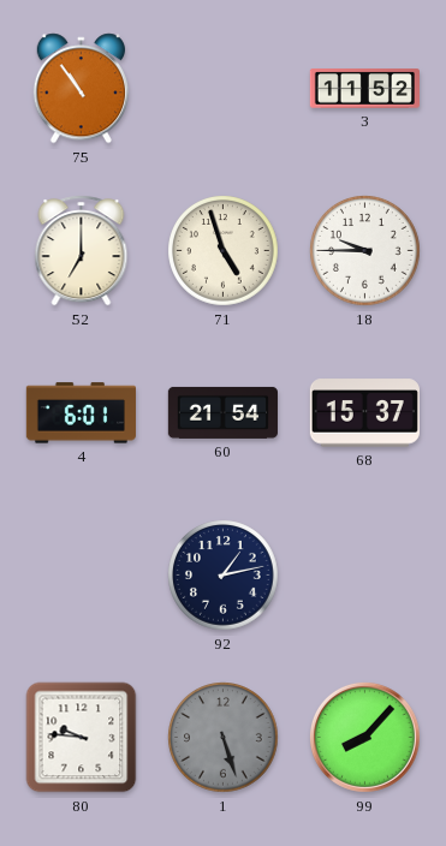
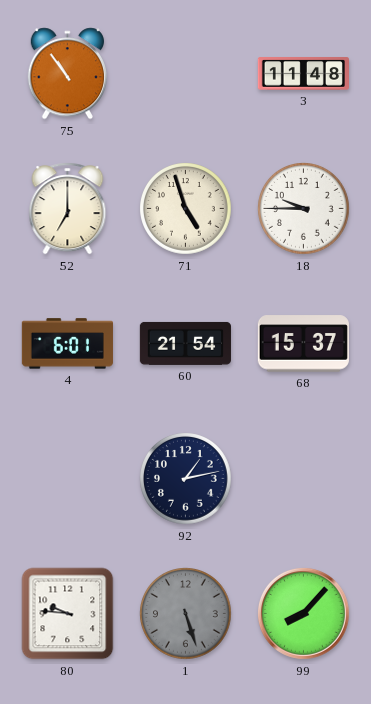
3: 11:52 -> 11:48
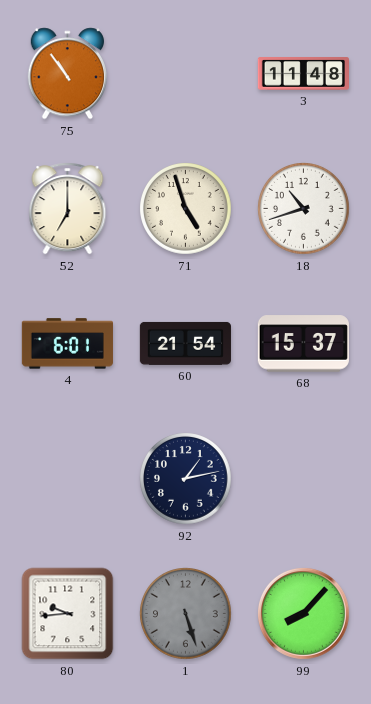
18: 9:45 -> 10:42
80: 9:46 -> 9:44
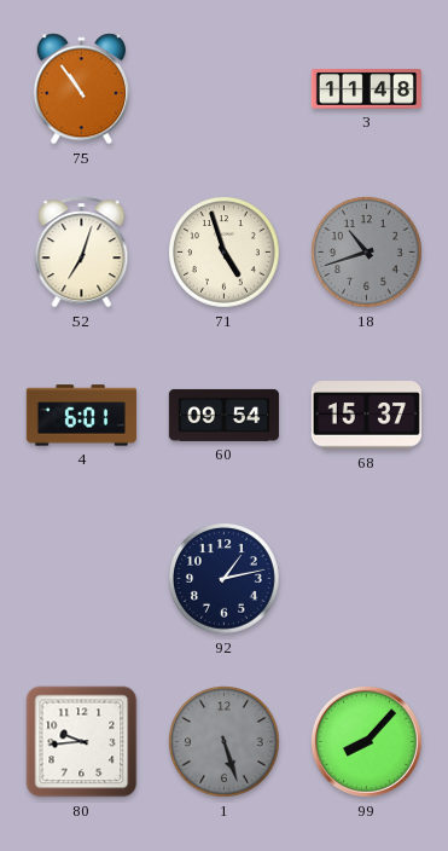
52: 7:00 -> 7:03
18 dial: white -> grey
60: 21:54 -> 09:54
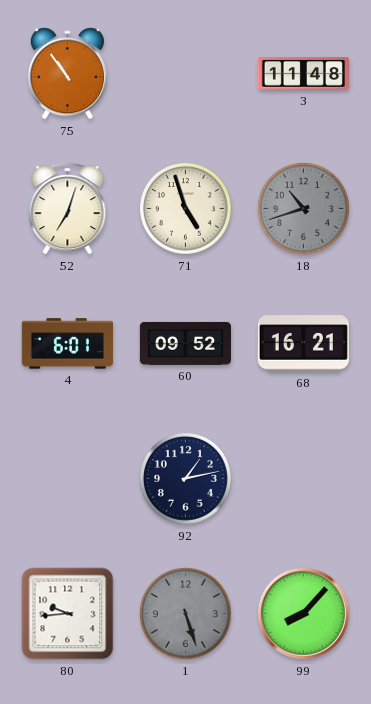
60: 09:54 -> 09:52
68: 15:37 -> 16:21
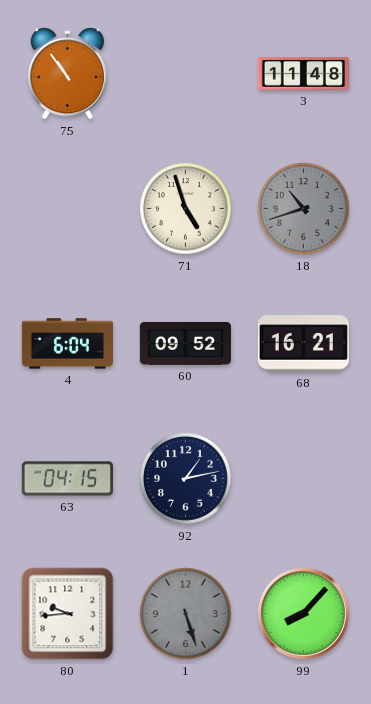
52: 7:03 -> none
4: 6:01 -> 6:04
63: none -> 04:15
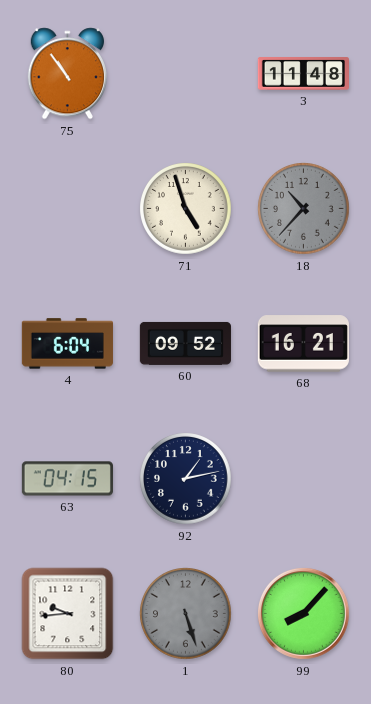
18: 10:42 -> 10:37
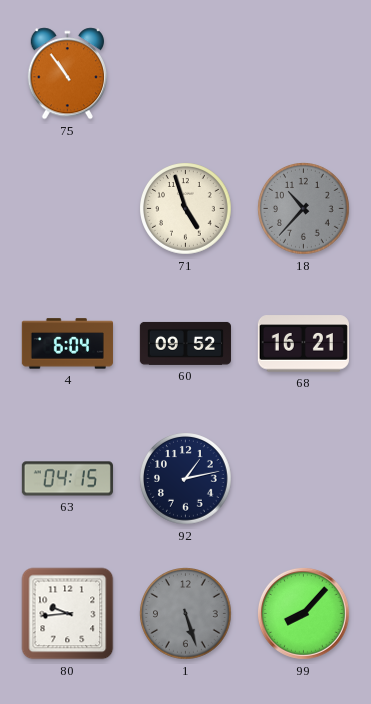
3: 11:48 -> none
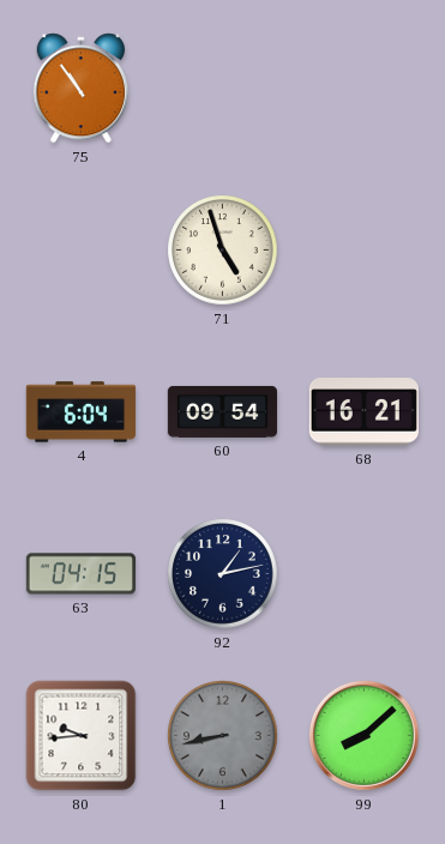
18: 10:37 -> none
60: 09:52 -> 09:54
1: 5:27 -> 8:43
99: 8:07 -> 8:08
